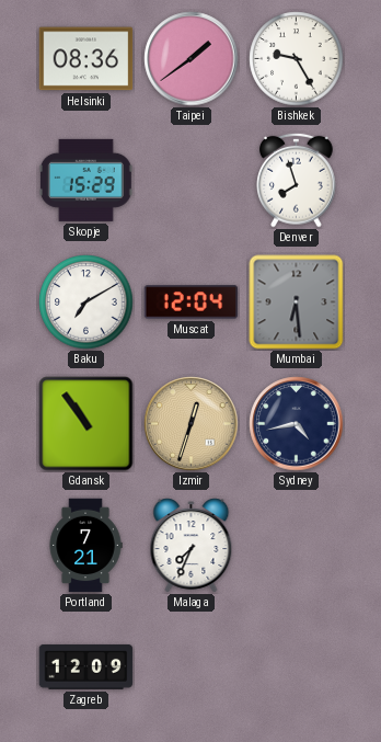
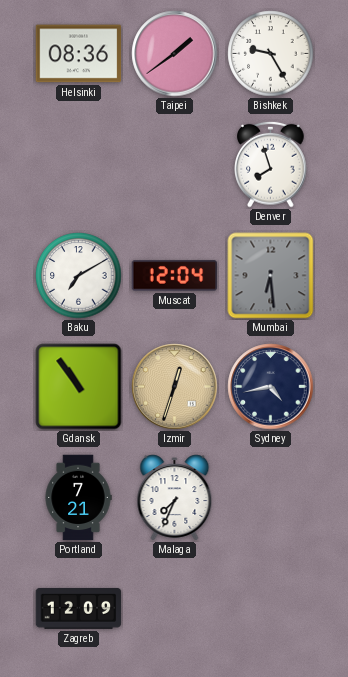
Skopje: 15:29 -> none
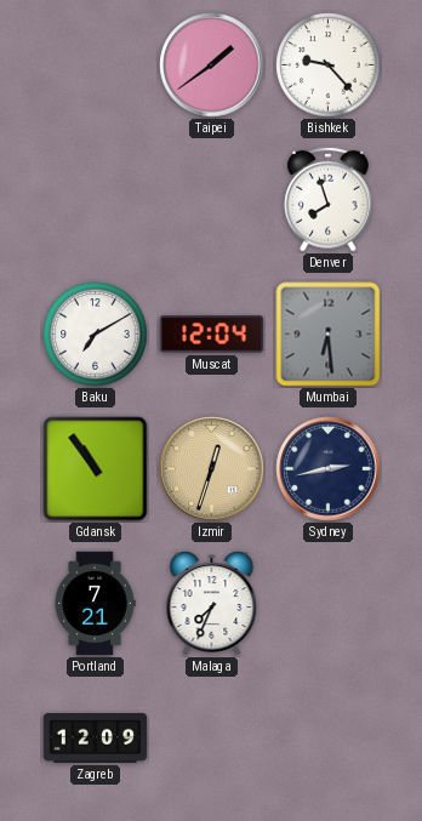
Helsinki: 08:36 -> none
Bishkek: 9:25 -> 9:23
Sydney: 4:43 -> 2:43
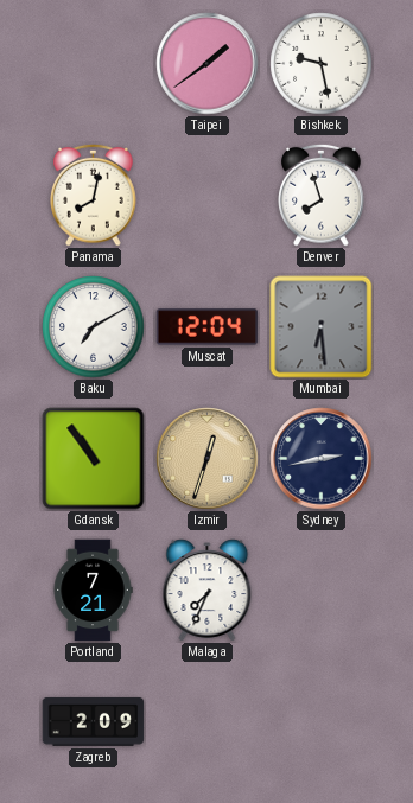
Bishkek: 9:23 -> 9:28
Panama: none -> 8:02
Zagreb: 12:09 -> 2:09
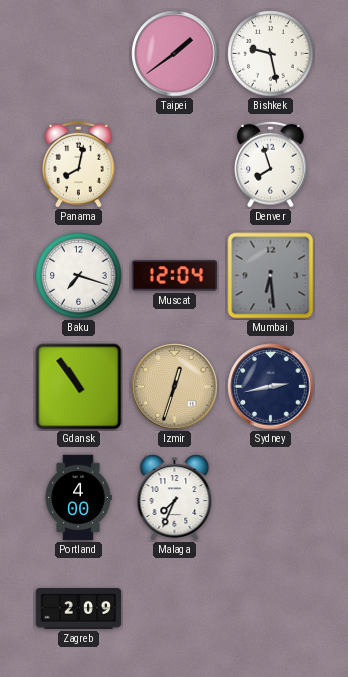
Baku: 7:10 -> 7:18
Portland: 7:21 -> 4:00
